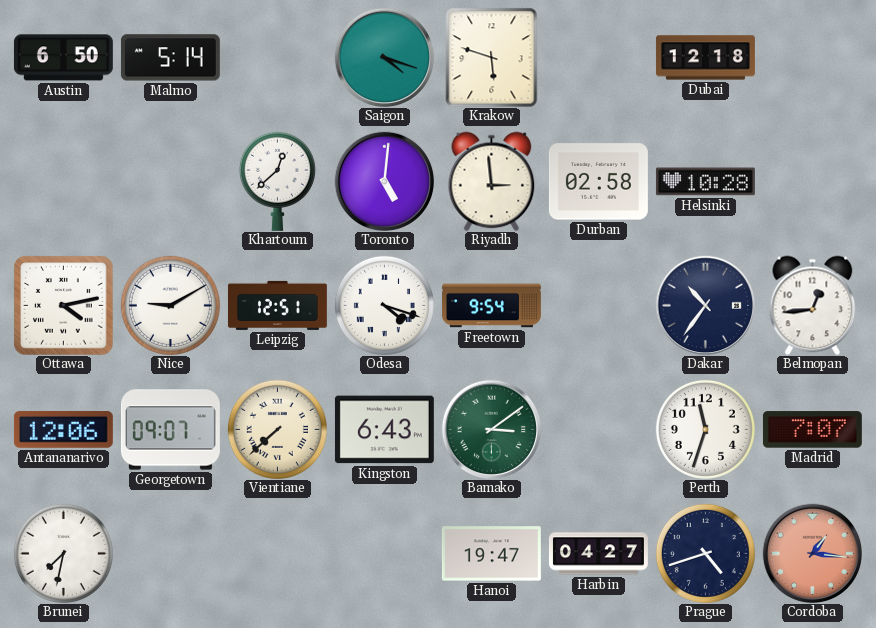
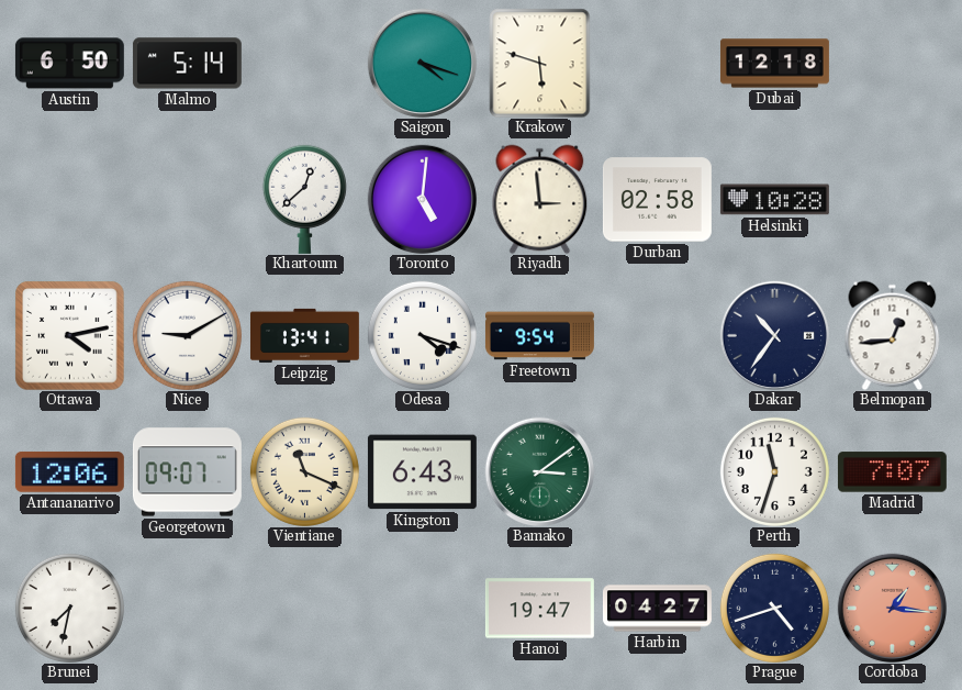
Leipzig: 12:51 -> 13:41
Vientiane: 7:38 -> 11:19
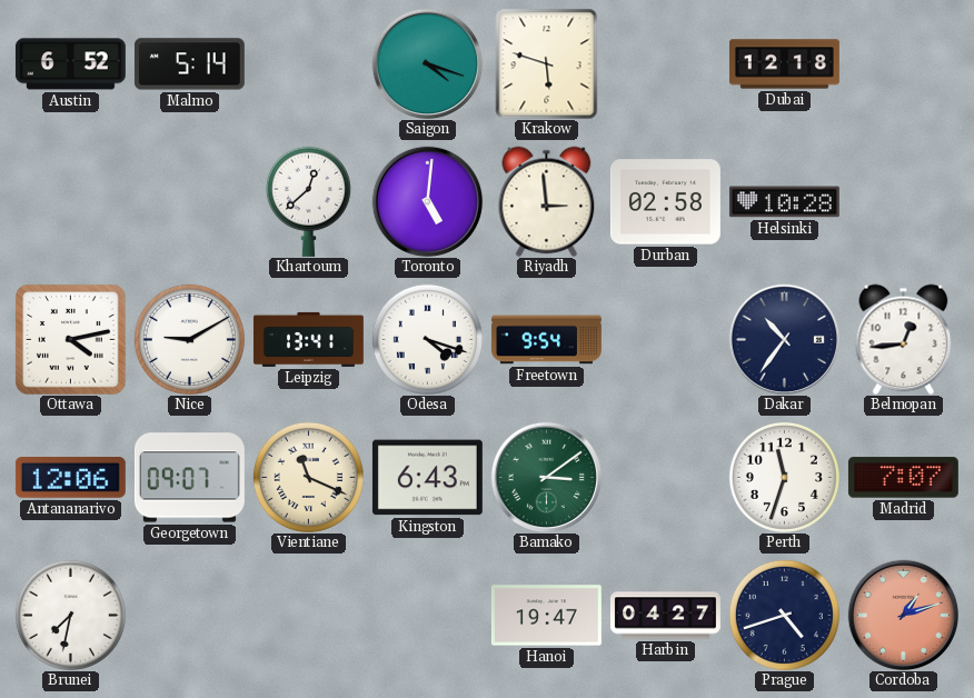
Austin: 6:50 -> 6:52
Cordoba: 1:16 -> 1:12
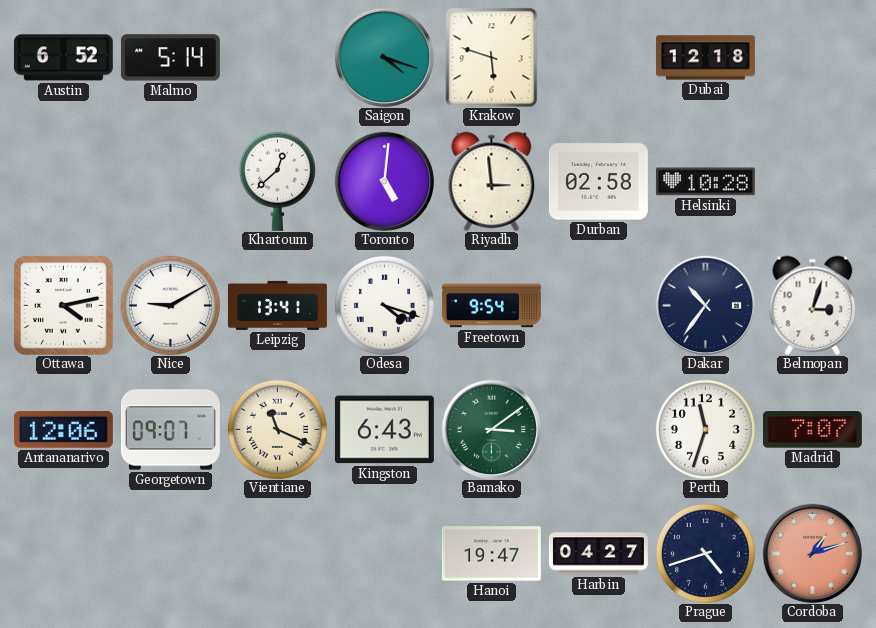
Belmopan: 12:44 -> 3:03
Brunei: 7:32 -> none
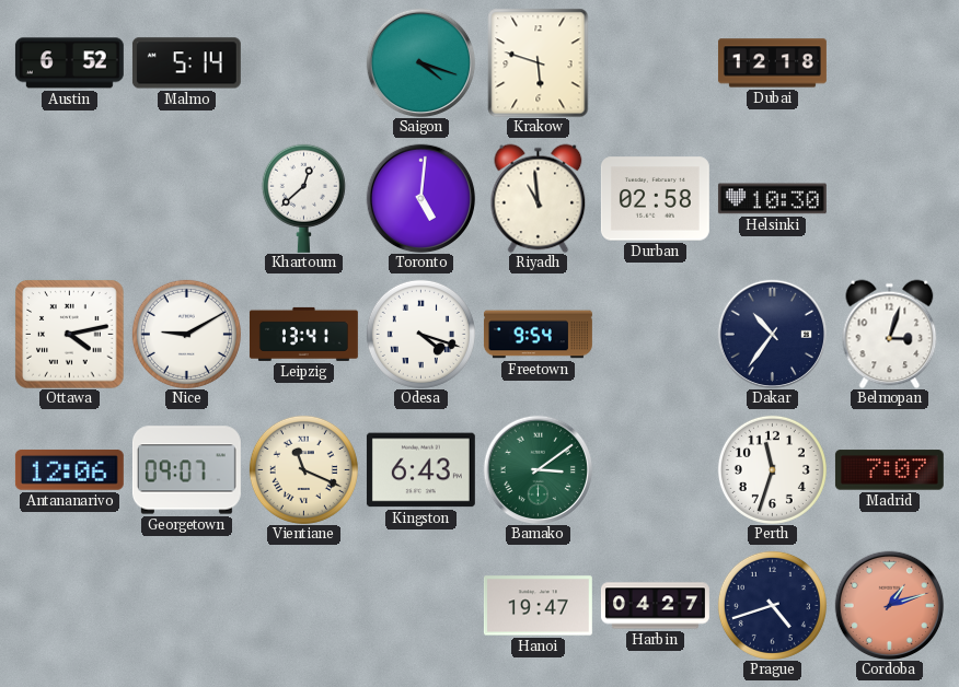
Riyadh: 2:59 -> 10:59
Helsinki: 10:28 -> 10:30
